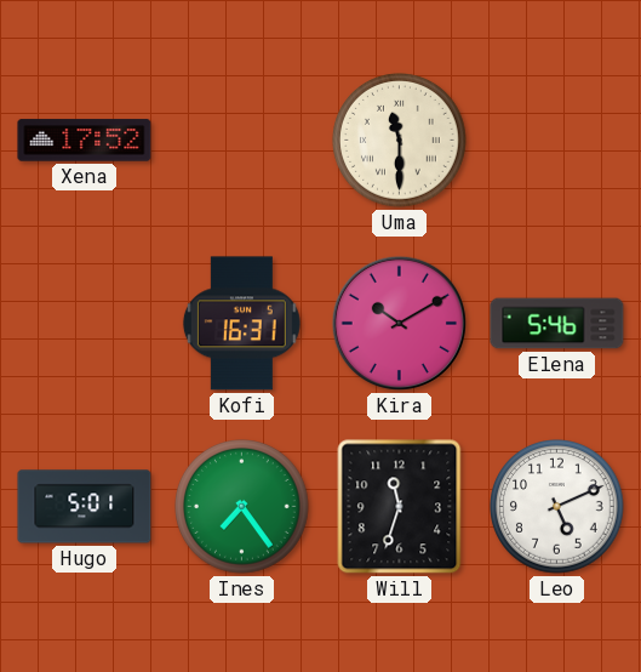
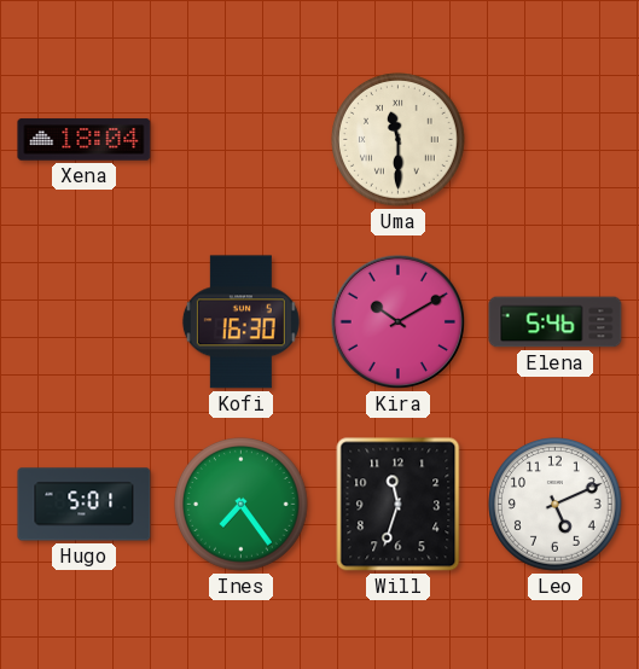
Xena: 17:52 -> 18:04
Kofi: 16:31 -> 16:30
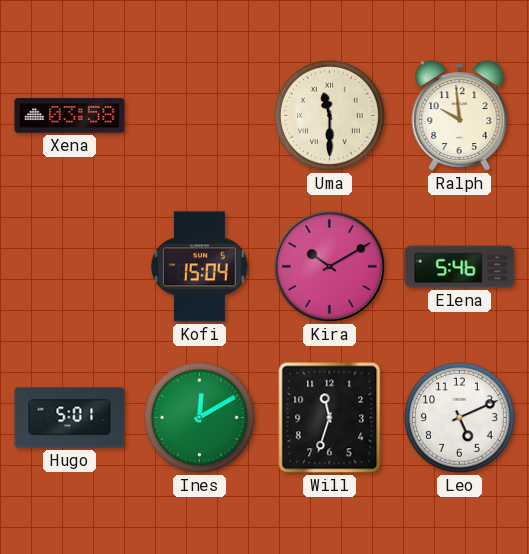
Xena: 18:04 -> 03:58
Ralph: none -> 9:59
Kofi: 16:30 -> 15:04
Ines: 7:24 -> 12:10
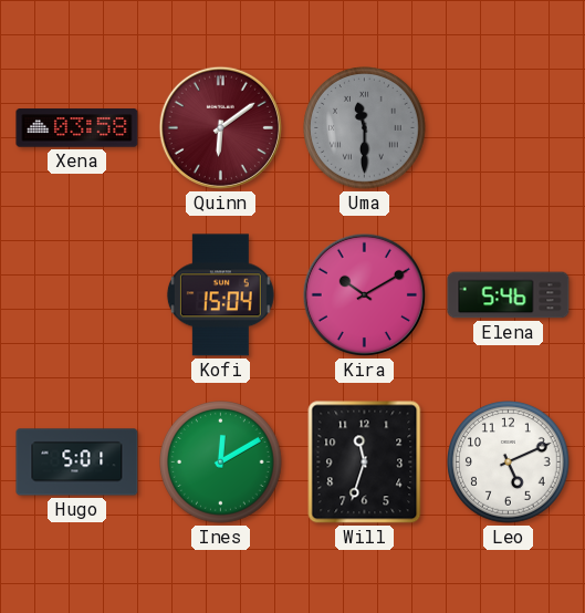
Quinn: none -> 6:09
Uma dial: cream -> grey
Ralph: 9:59 -> none
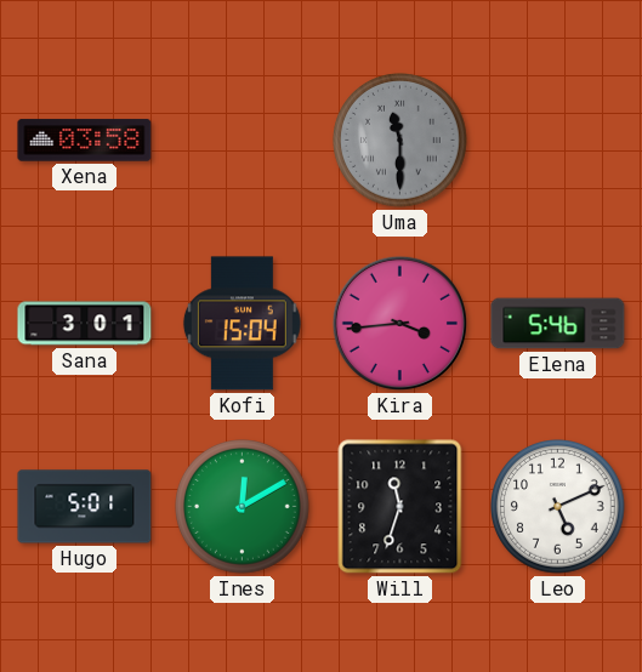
Quinn: 6:09 -> none
Sana: none -> 3:01
Kira: 10:10 -> 3:44
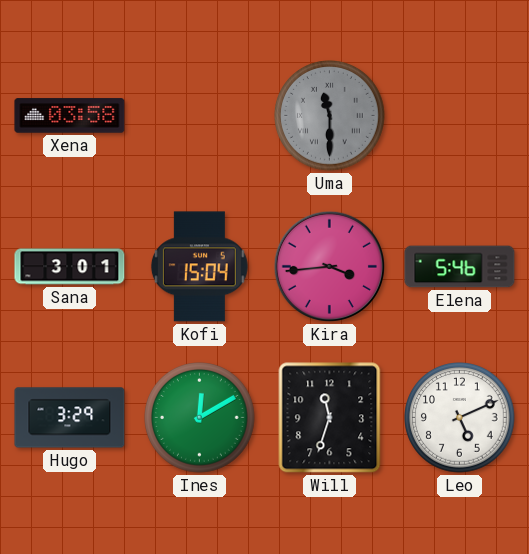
Hugo: 5:01 -> 3:29
